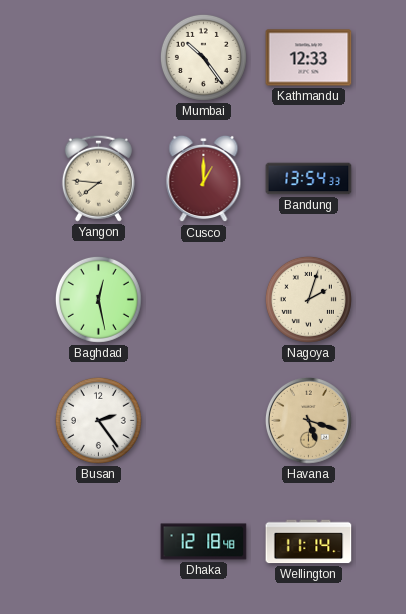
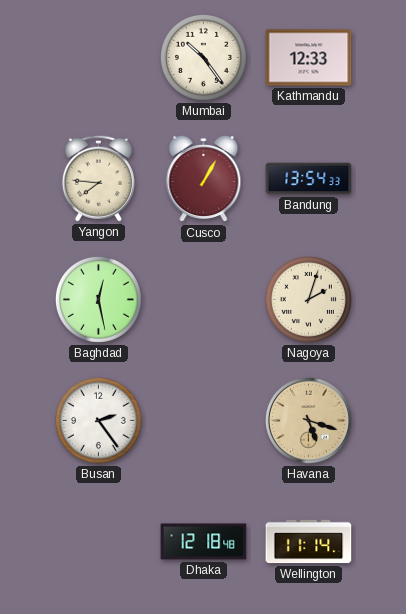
Cusco: 1:00 -> 1:05
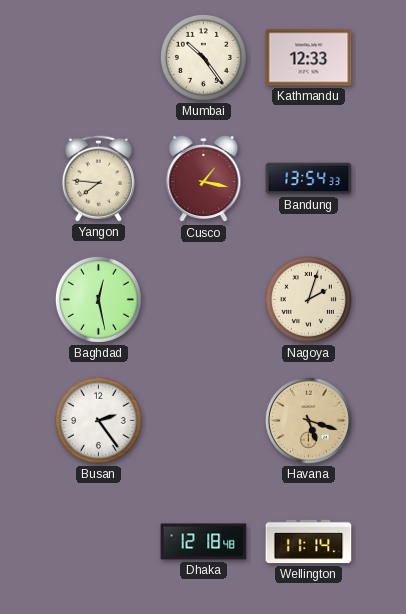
Cusco: 1:05 -> 1:17
